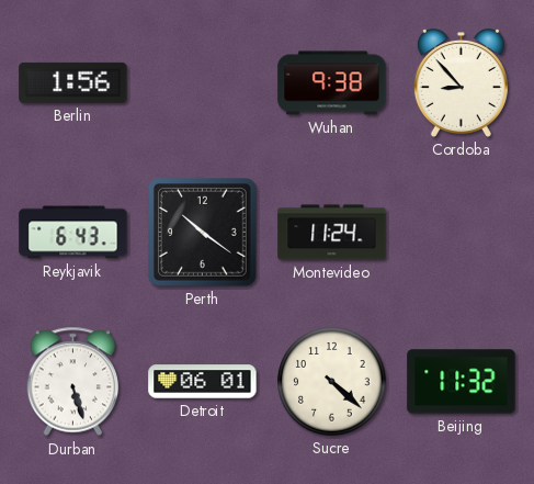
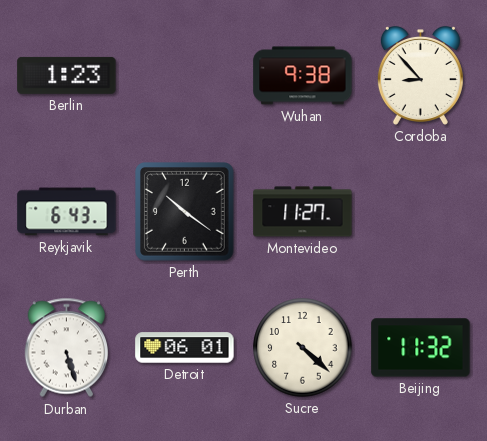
Berlin: 1:56 -> 1:23
Montevideo: 11:24 -> 11:27
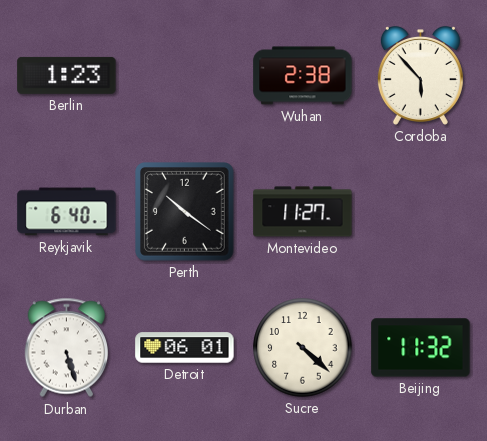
Wuhan: 9:38 -> 2:38
Cordoba: 8:53 -> 5:53
Reykjavik: 6:43 -> 6:40
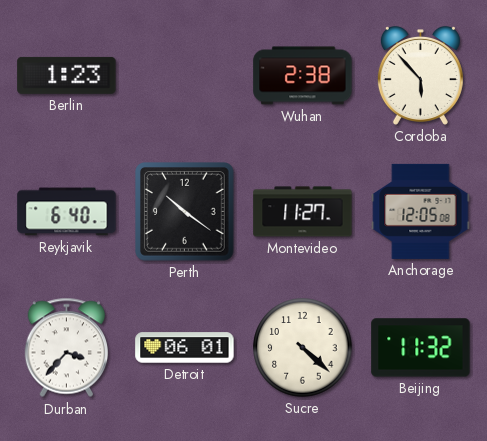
Anchorage: none -> 12:05
Durban: 5:27 -> 3:37
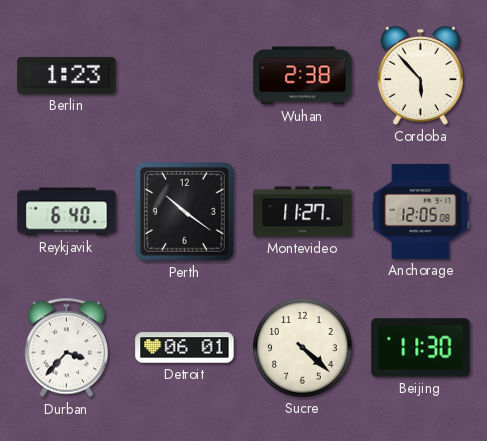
Beijing: 11:32 -> 11:30
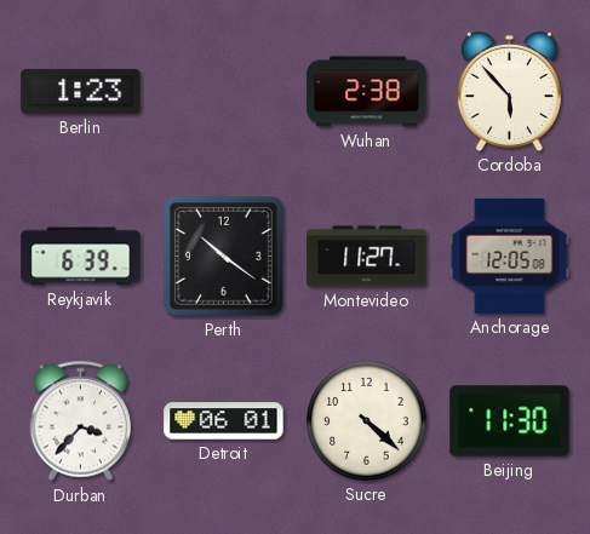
Reykjavik: 6:40 -> 6:39
